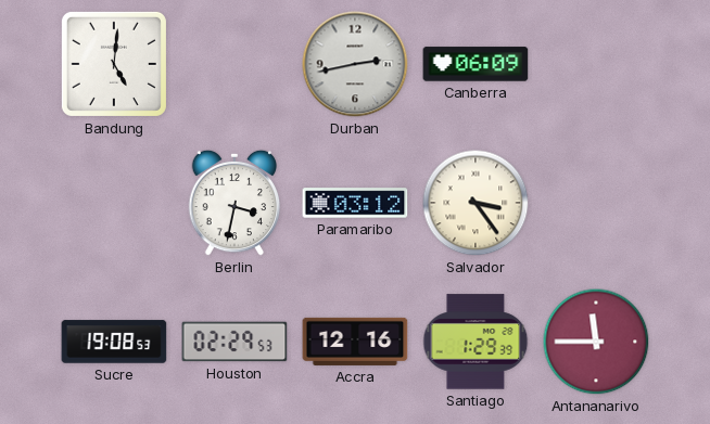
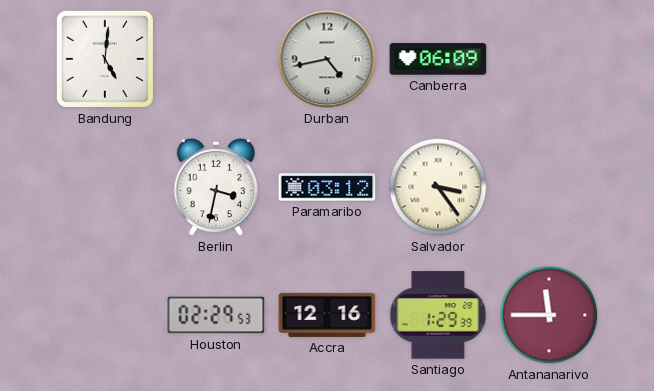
Durban: 2:43 -> 4:43
Sucre: 19:08 -> none
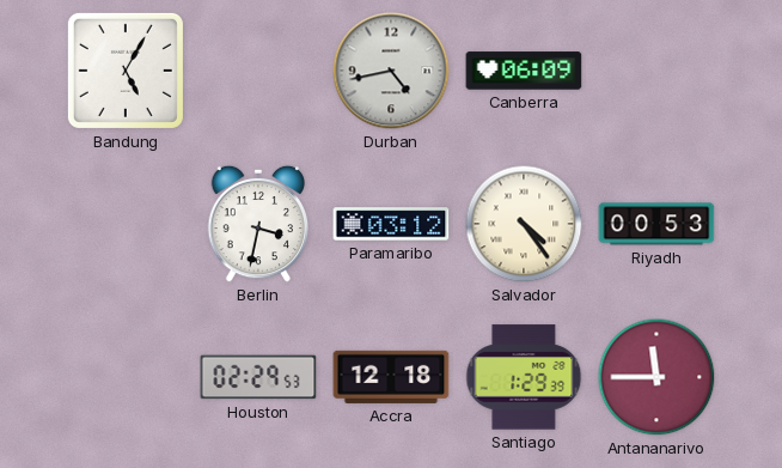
Bandung: 5:01 -> 5:05
Salvador: 3:24 -> 4:24
Riyadh: none -> 00:53
Accra: 12:16 -> 12:18
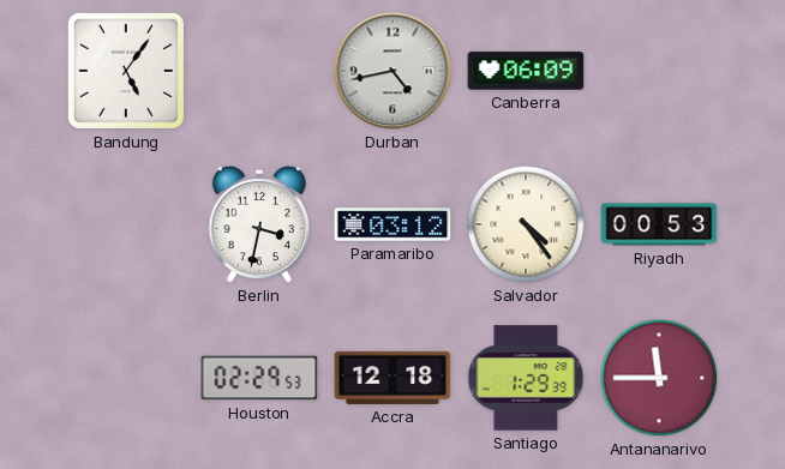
Bandung: 5:05 -> 5:06
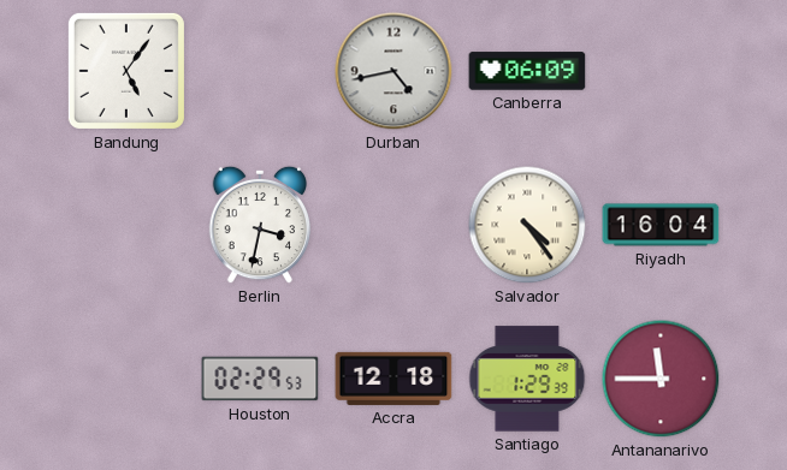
Paramaribo: 03:12 -> none
Riyadh: 00:53 -> 16:04
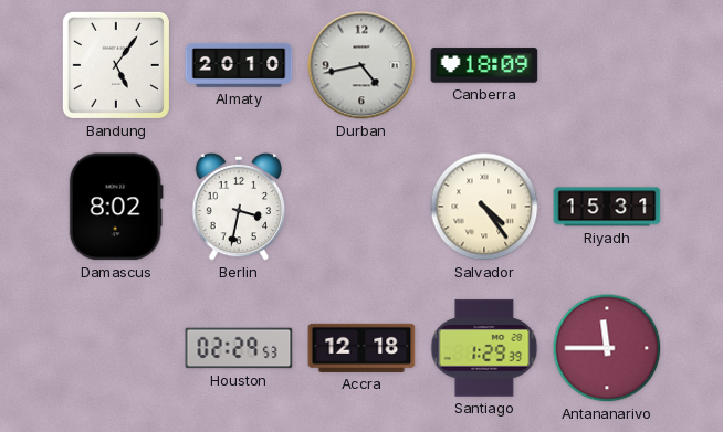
Almaty: none -> 20:10
Canberra: 06:09 -> 18:09
Damascus: none -> 8:02
Riyadh: 16:04 -> 15:31
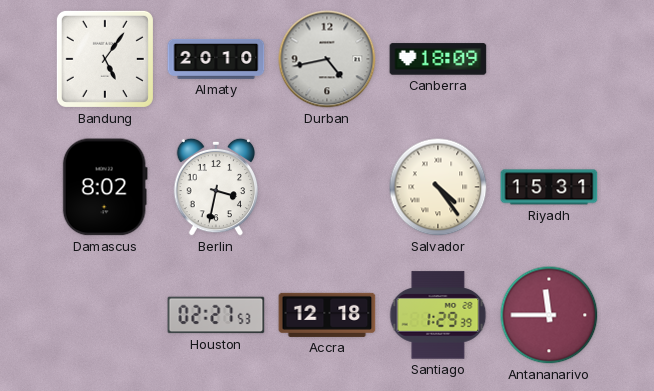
Houston: 02:29 -> 02:27
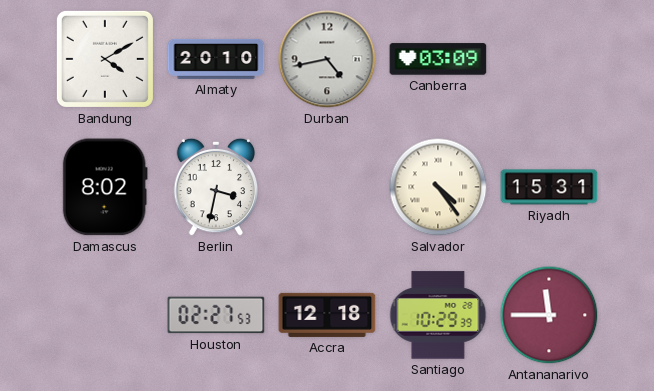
Bandung: 5:06 -> 4:10
Canberra: 18:09 -> 03:09
Santiago: 1:29 -> 10:29
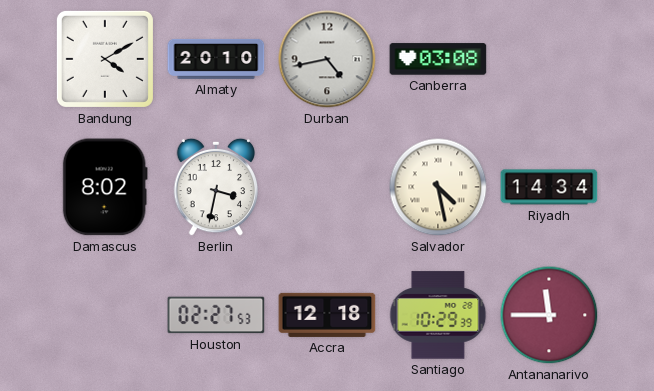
Canberra: 03:09 -> 03:08
Salvador: 4:24 -> 4:28
Riyadh: 15:31 -> 14:34
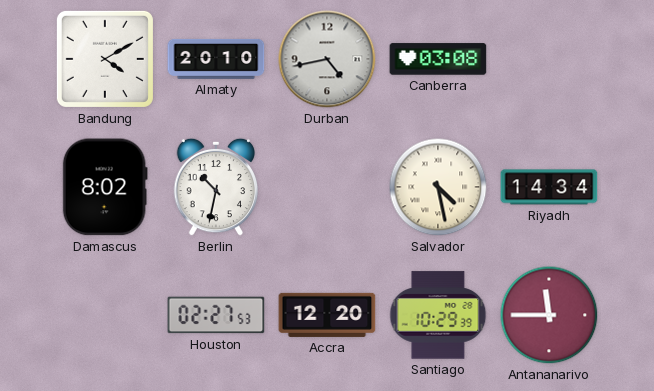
Berlin: 3:32 -> 10:32
Accra: 12:18 -> 12:20
